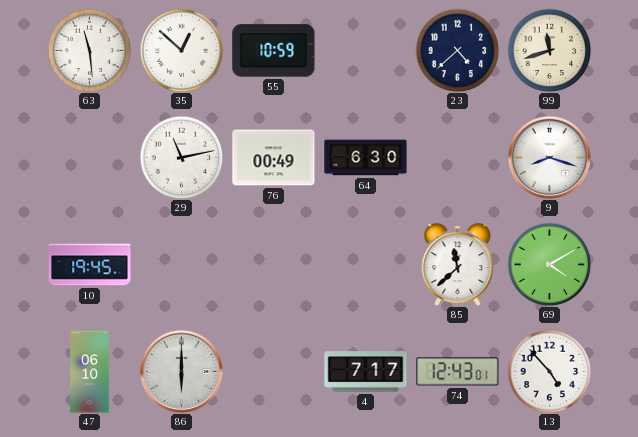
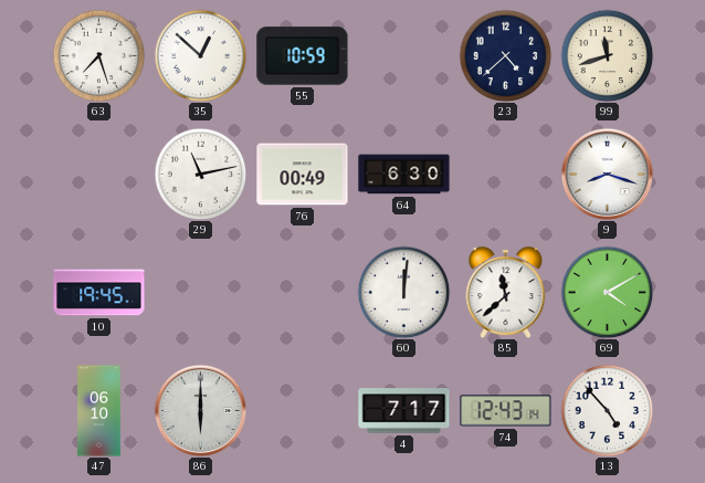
63: 11:29 -> 7:27
60: none -> 12:01
74: 12:43:01 -> 12:43:14
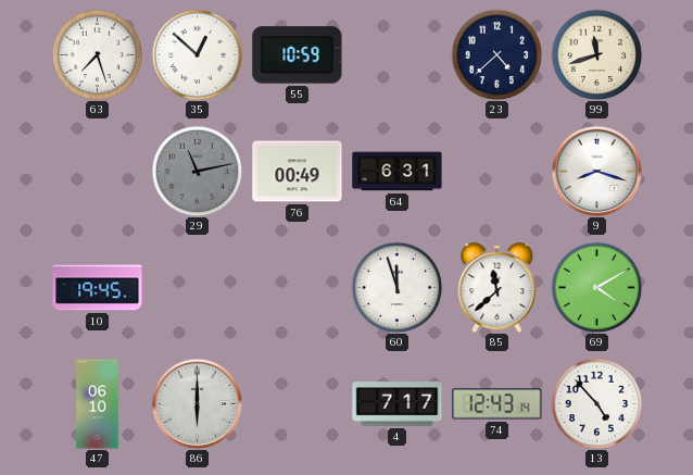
29 dial: white -> grey
64: 6:30 -> 6:31
60: 12:01 -> 11:57
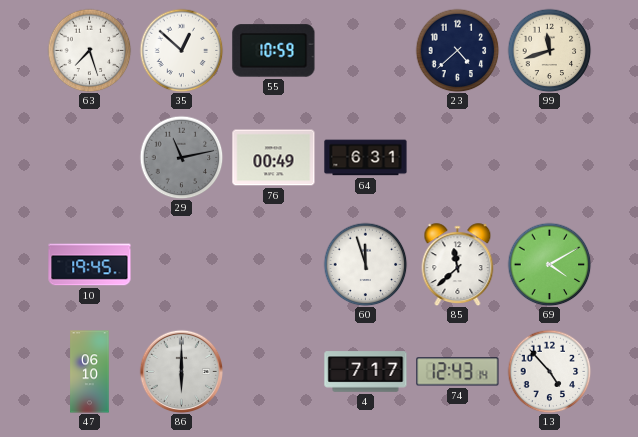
9: 8:18 -> none
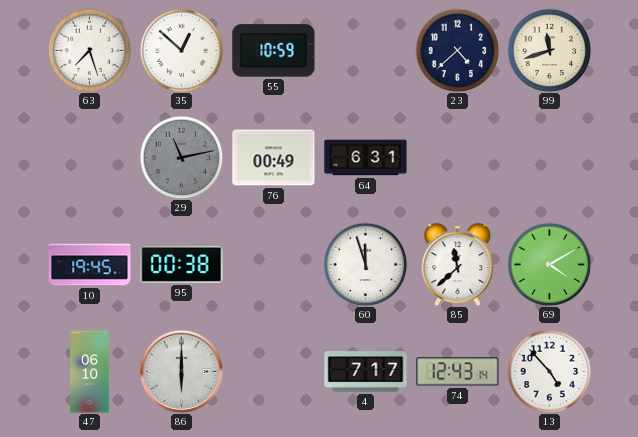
95: none -> 00:38
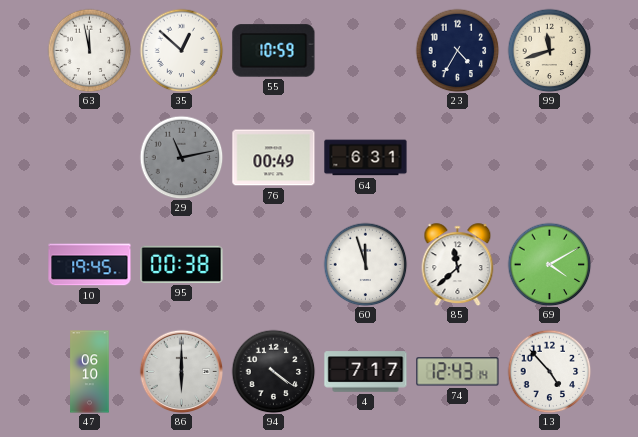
63: 7:27 -> 11:58
23: 4:38 -> 4:35
94: none -> 4:21
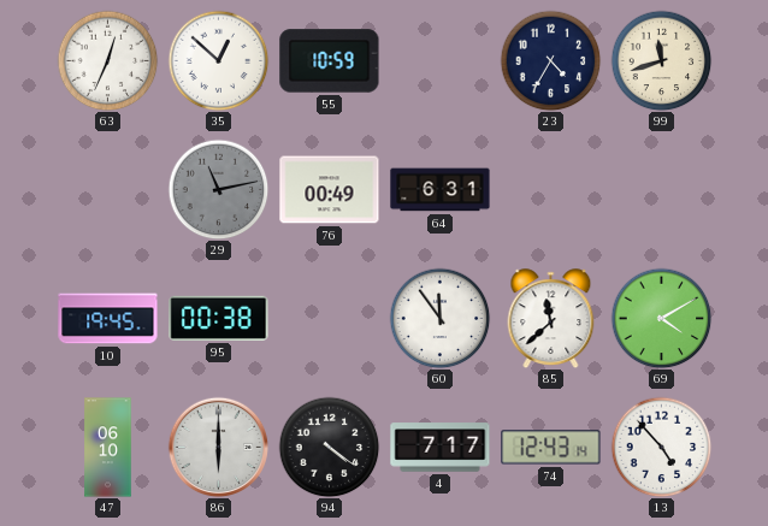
63: 11:58 -> 12:34
60: 11:57 -> 11:54
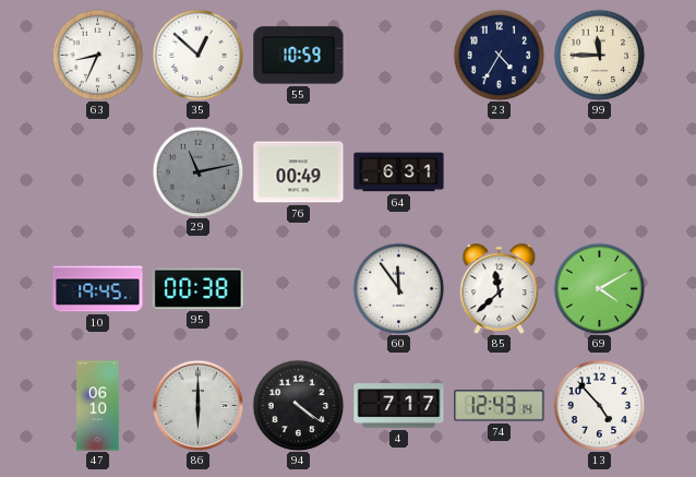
63: 12:34 -> 8:34
99: 11:42 -> 11:45
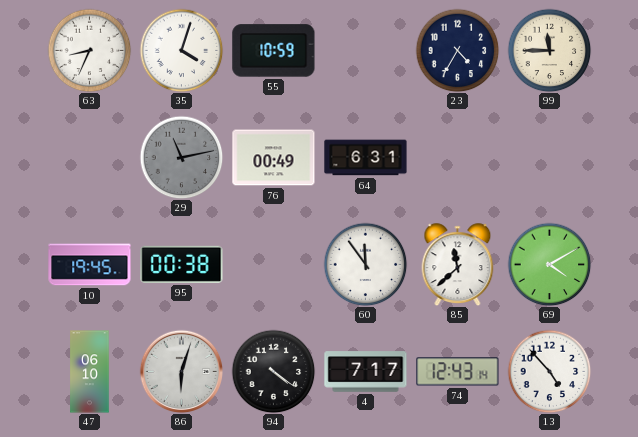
35: 12:52 -> 4:03
86: 6:00 -> 6:03
